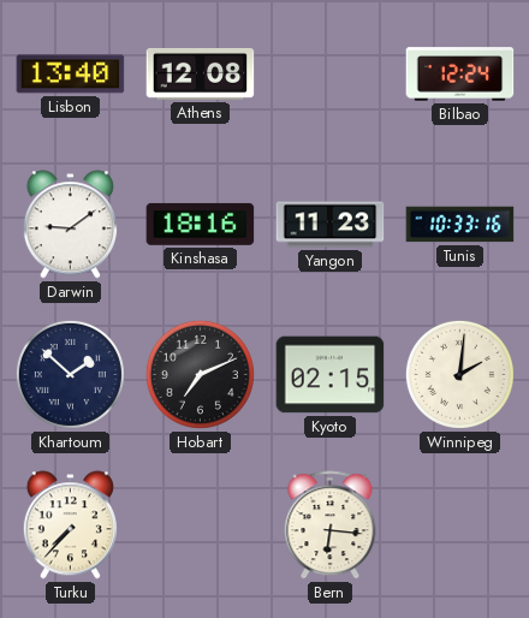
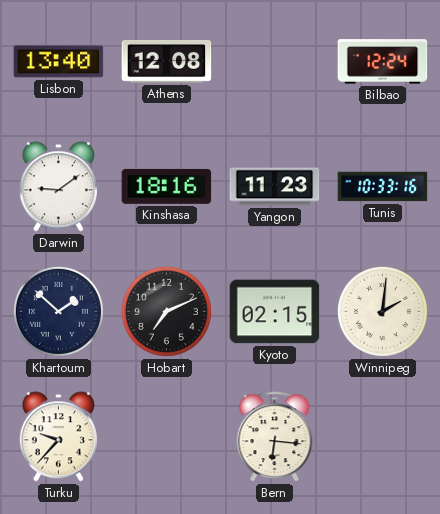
Turku: 7:37 -> 9:37
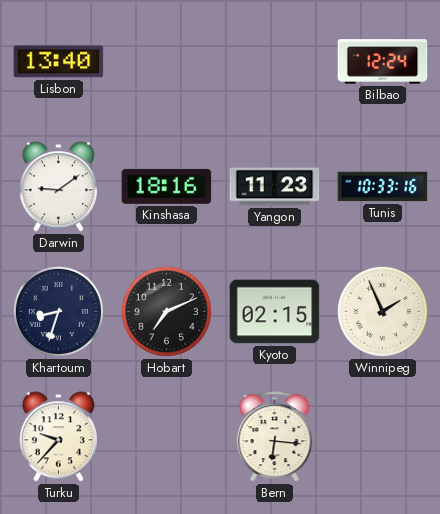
Athens: 12:08 -> none
Khartoum: 1:52 -> 8:33
Winnipeg: 2:01 -> 1:56
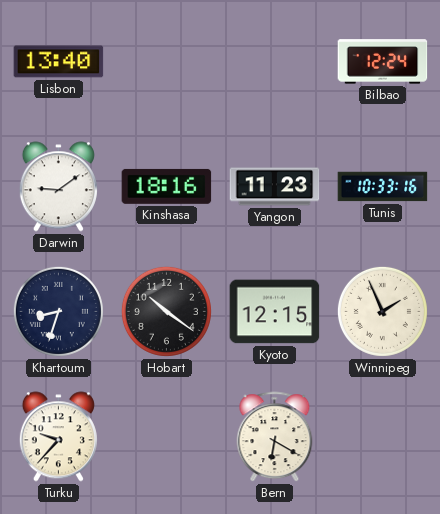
Hobart: 7:11 -> 10:21
Kyoto: 02:15 -> 12:15
Bern: 6:16 -> 6:20
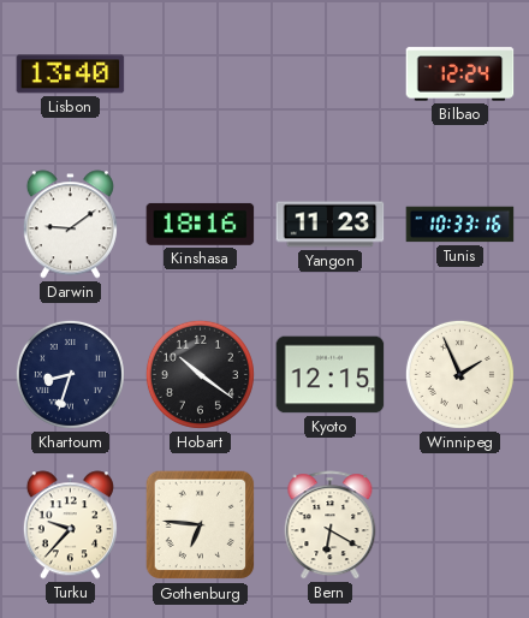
Gothenburg: none -> 6:46
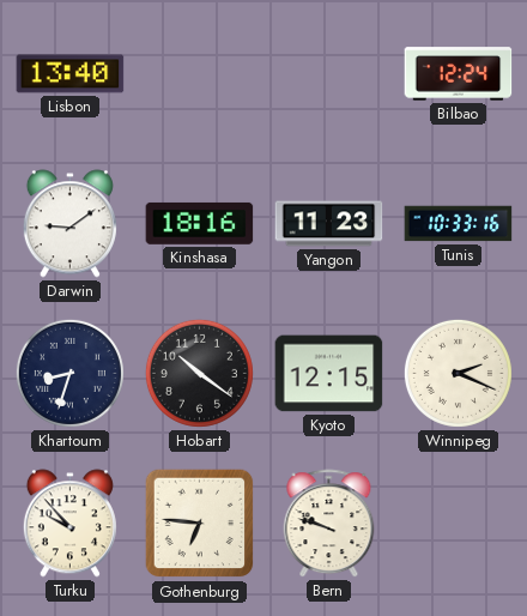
Winnipeg: 1:56 -> 2:19
Turku: 9:37 -> 9:53
Bern: 6:20 -> 9:48
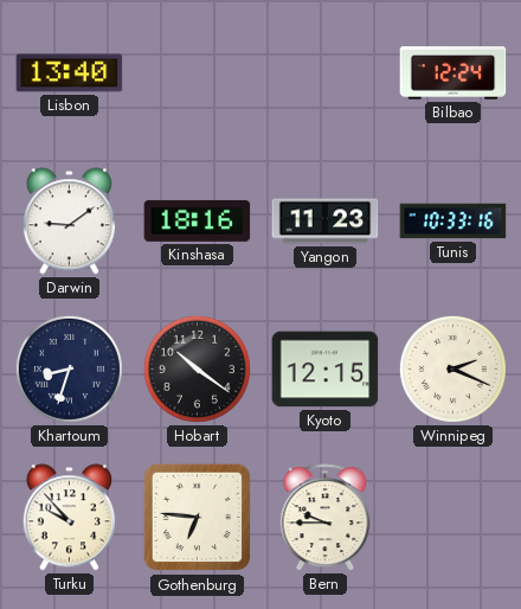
Bern: 9:48 -> 9:45
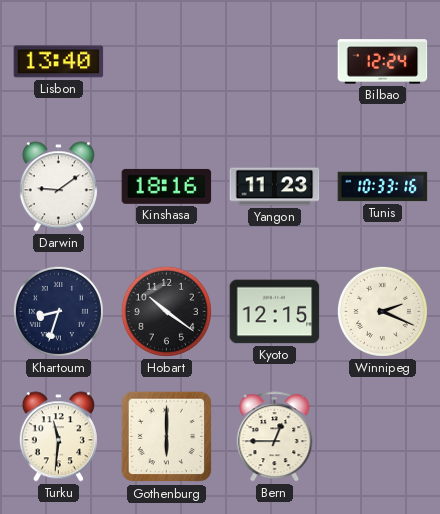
Turku: 9:53 -> 11:31
Gothenburg: 6:46 -> 6:00
Bern: 9:45 -> 12:45
